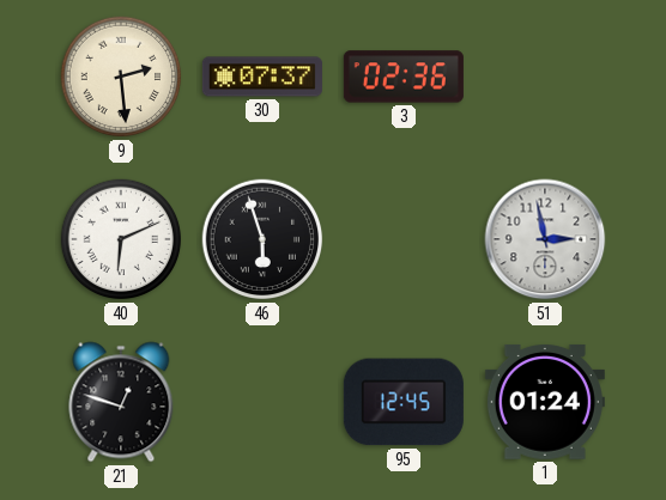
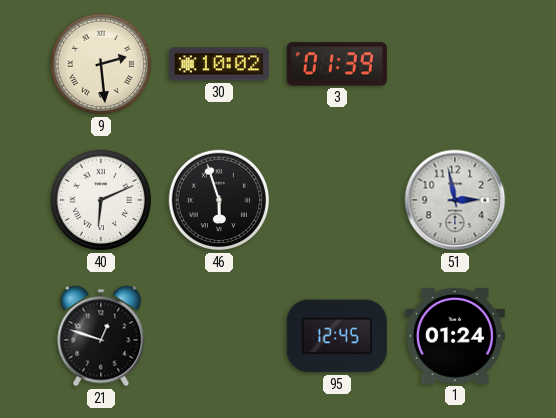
30: 07:37 -> 10:02
3: 02:36 -> 01:39
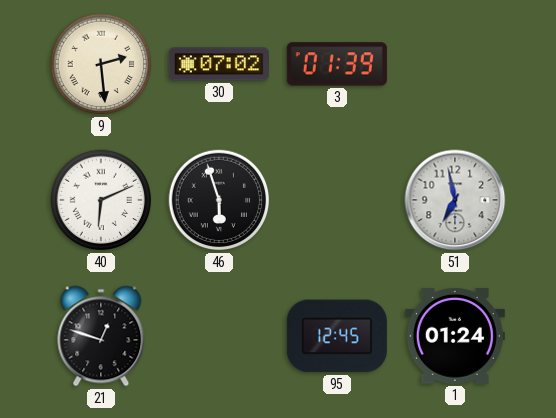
30: 10:02 -> 07:02
51: 2:58 -> 6:58
